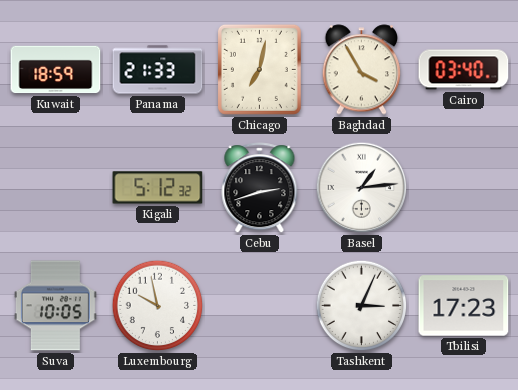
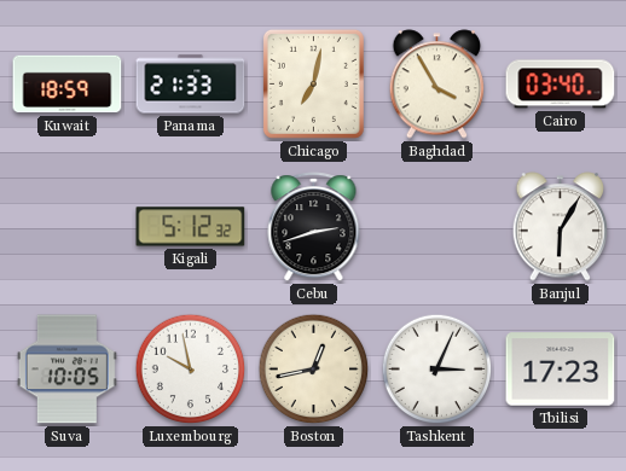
Basel: 1:14 -> none
Banjul: none -> 6:05
Boston: none -> 12:43
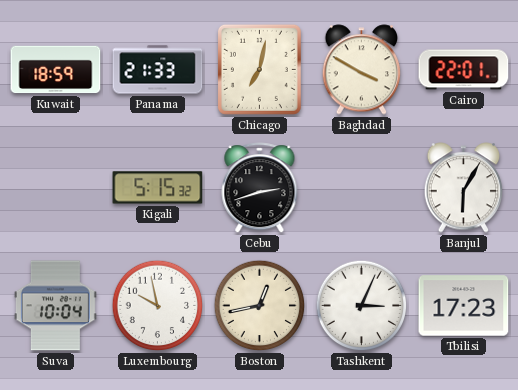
Baghdad: 3:55 -> 3:50
Cairo: 03:40 -> 22:01
Kigali: 5:12 -> 5:15
Suva: 10:05 -> 10:04
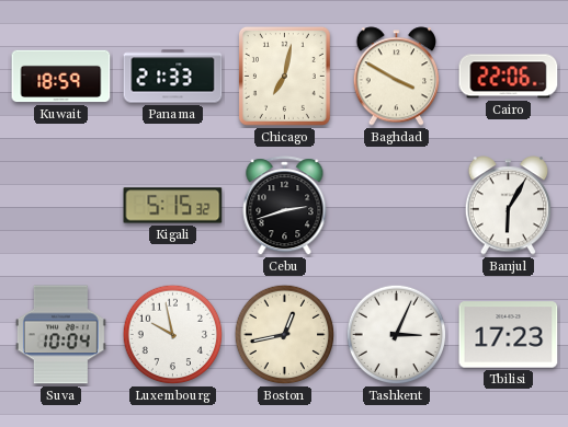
Cairo: 22:01 -> 22:06
